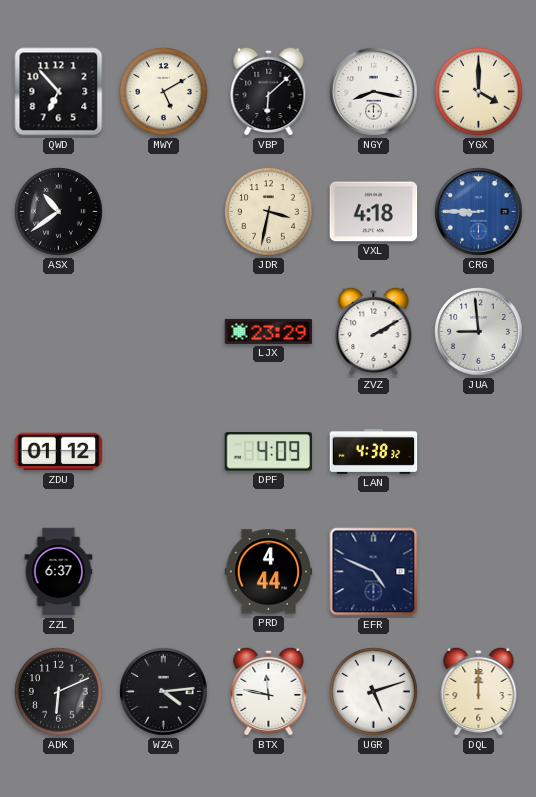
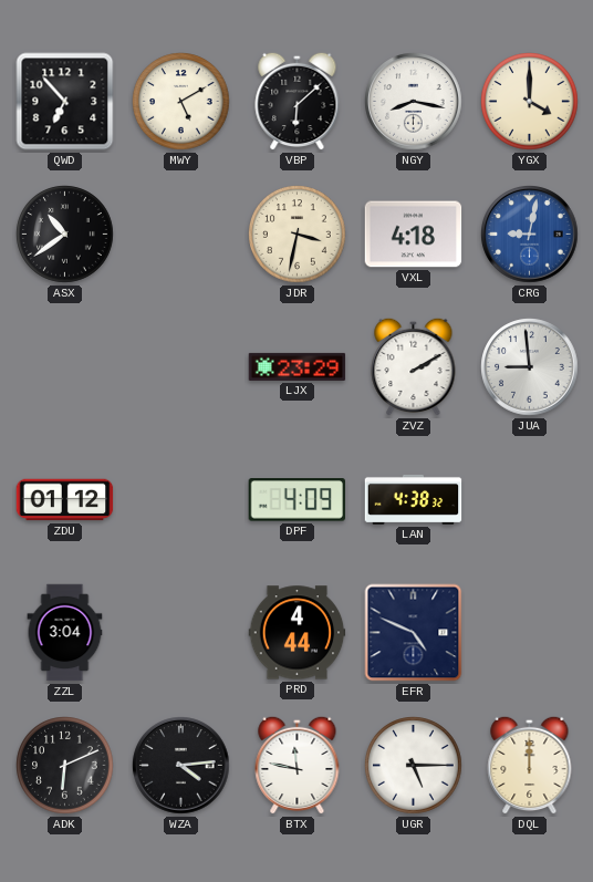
CRG: 8:45 -> 9:02
ZZL: 6:37 -> 3:04
UGR: 5:12 -> 5:15
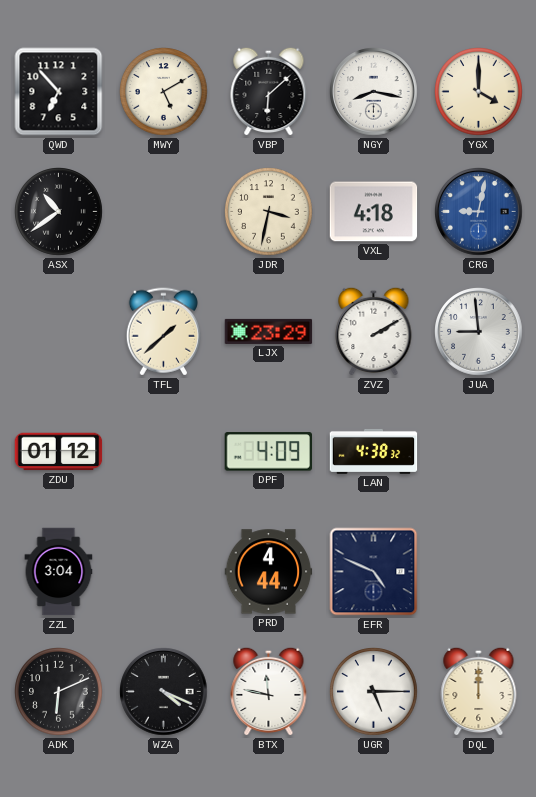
TFL: none -> 1:38
WZA: 4:14 -> 4:19
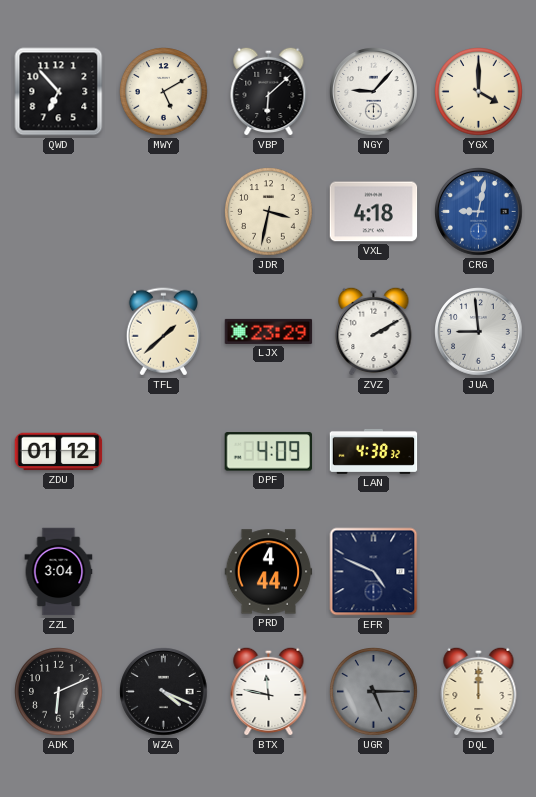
NGY: 8:17 -> 9:07
ASX: 10:39 -> none
UGR dial: white -> grey
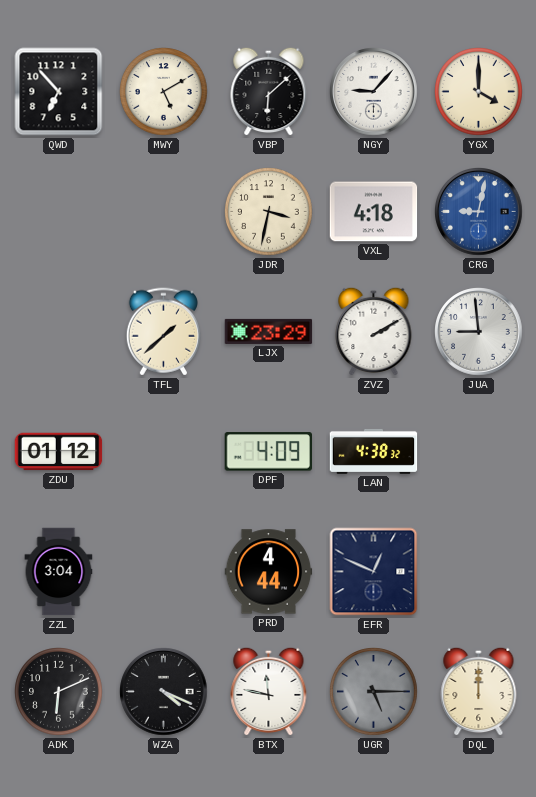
EFR: 4:49 -> 12:49
